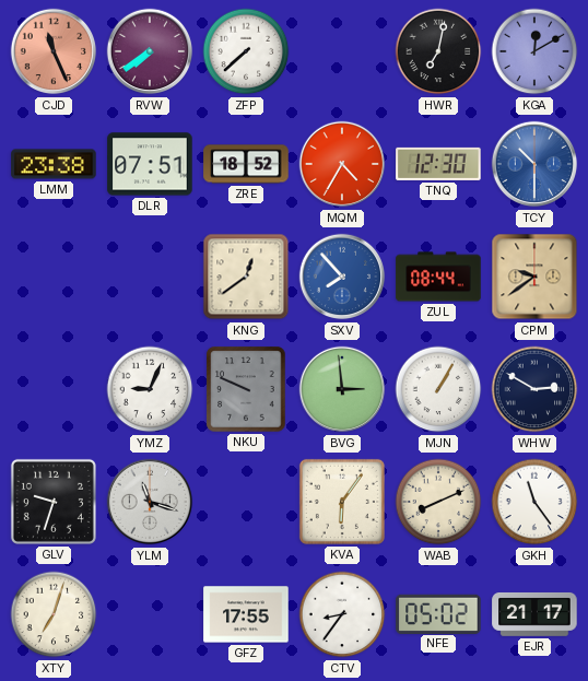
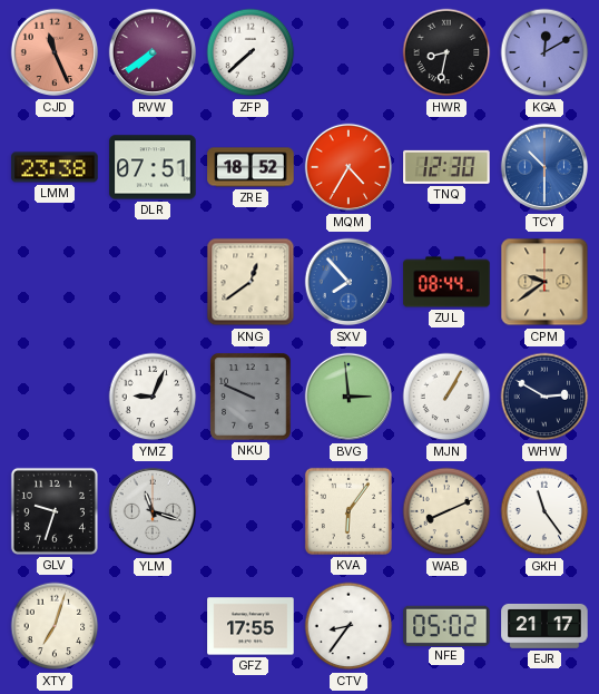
HWR: 7:02 -> 8:32
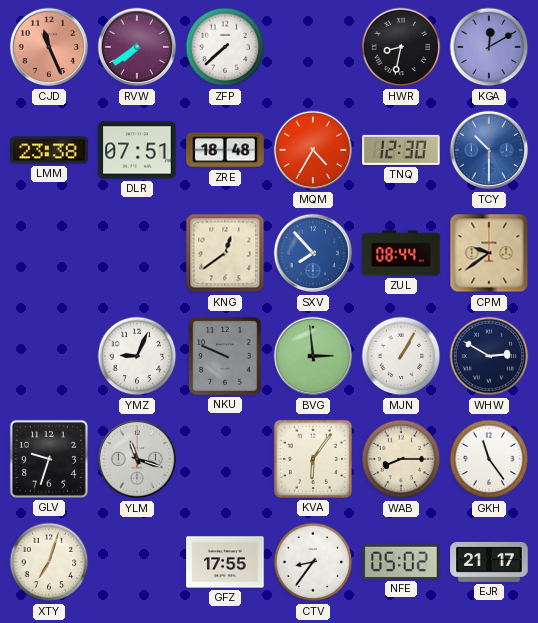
ZRE: 18:52 -> 18:48
WAB: 8:11 -> 8:15
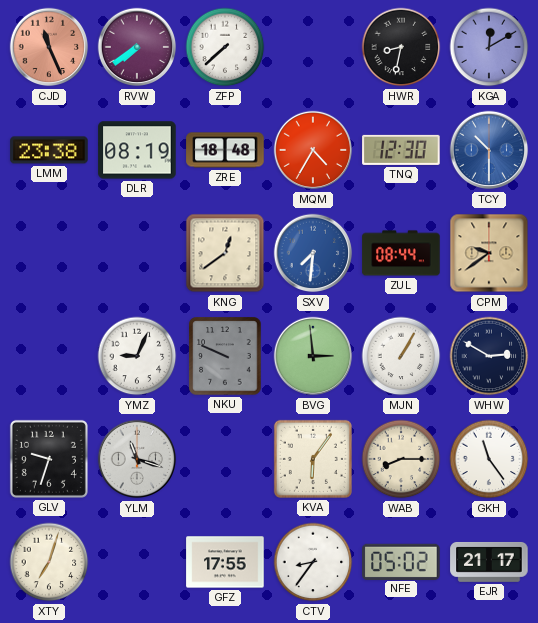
DLR: 07:51 -> 08:19
SXV: 7:53 -> 7:31
